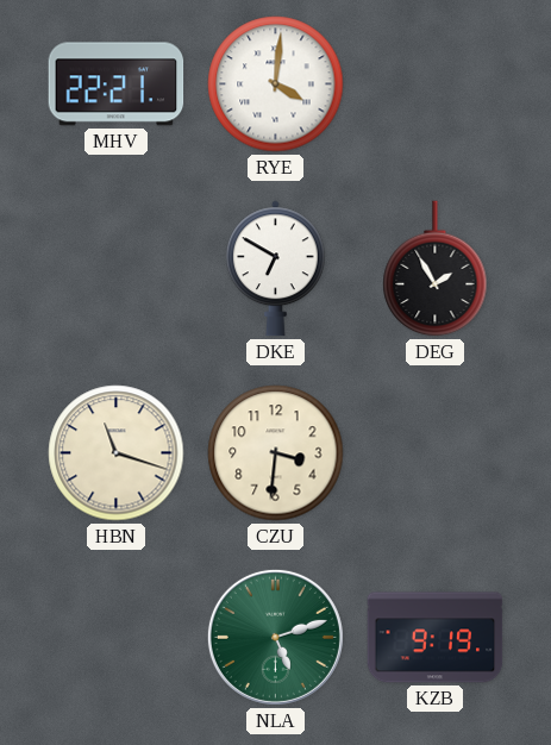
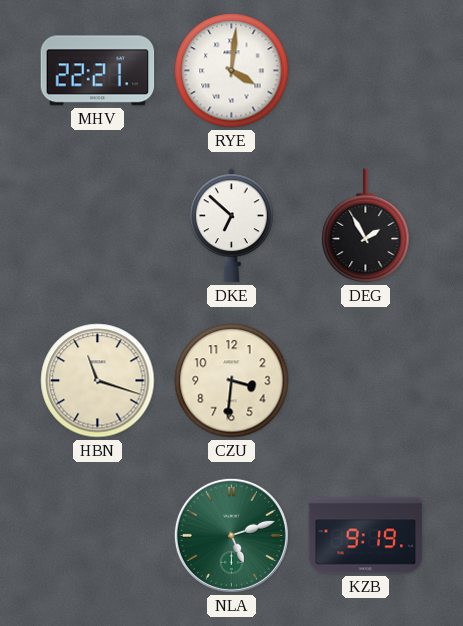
DKE: 6:50 -> 6:52
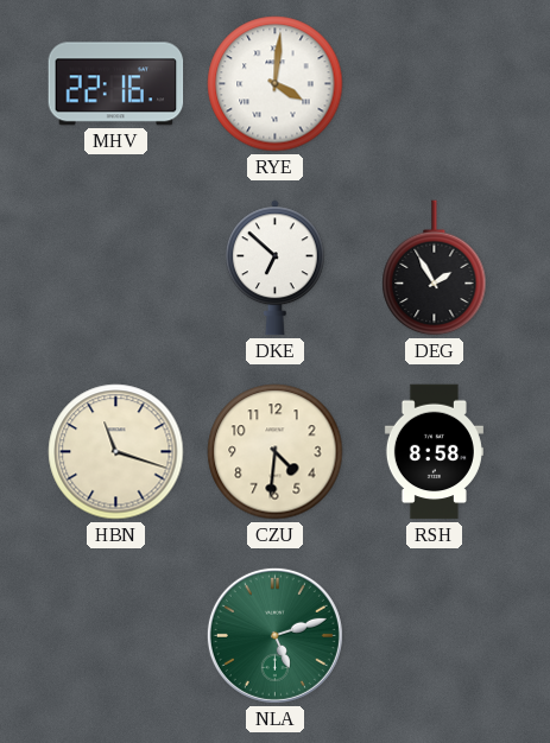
MHV: 22:21 -> 22:16
CZU: 3:31 -> 4:31
RSH: none -> 8:58
KZB: 9:19 -> none
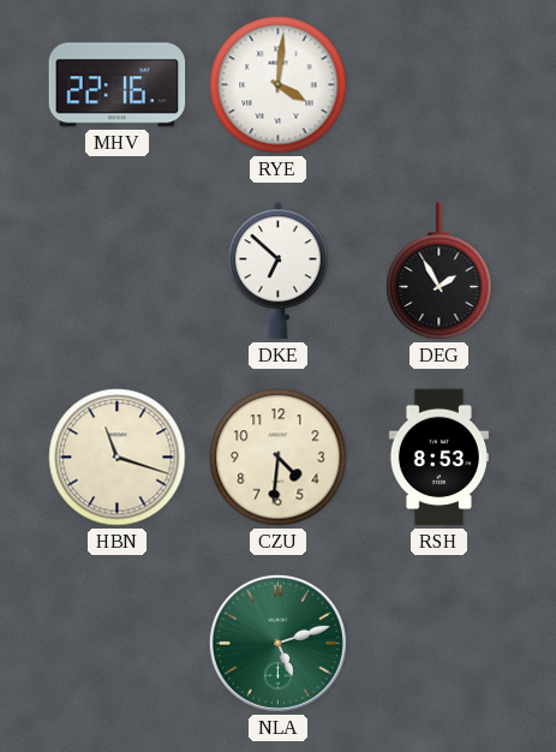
RSH: 8:58 -> 8:53
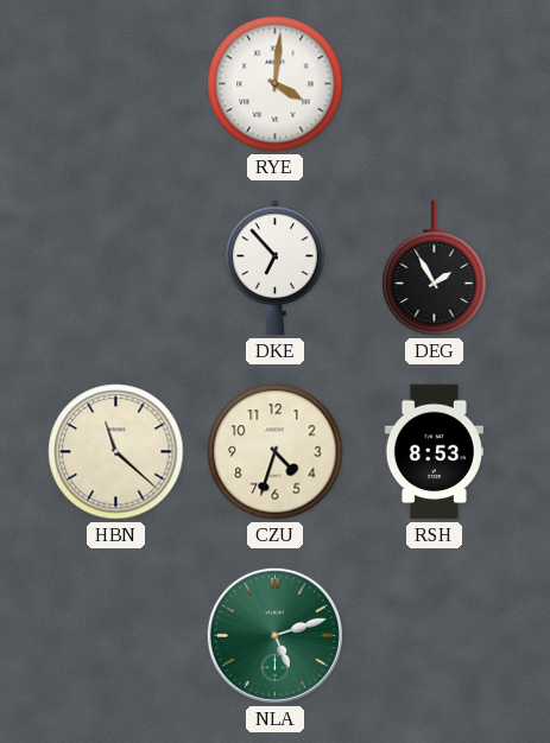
MHV: 22:16 -> none
DKE: 6:52 -> 6:53
HBN: 11:18 -> 11:22
CZU: 4:31 -> 4:33
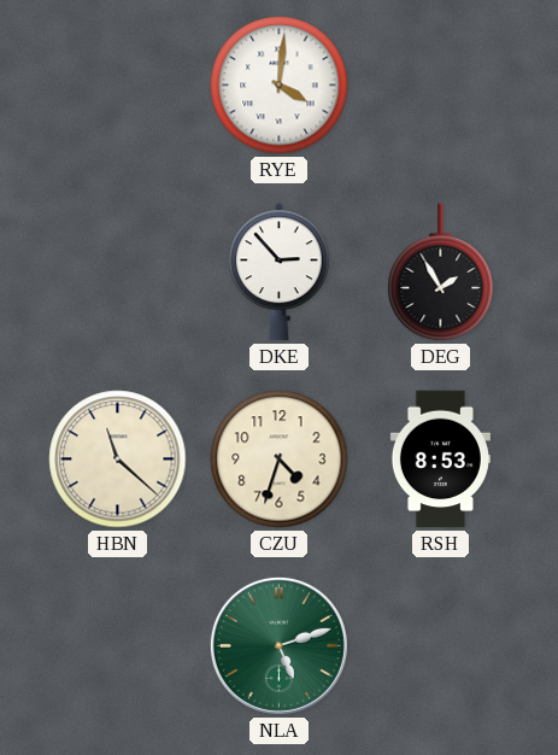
DKE: 6:53 -> 2:53
